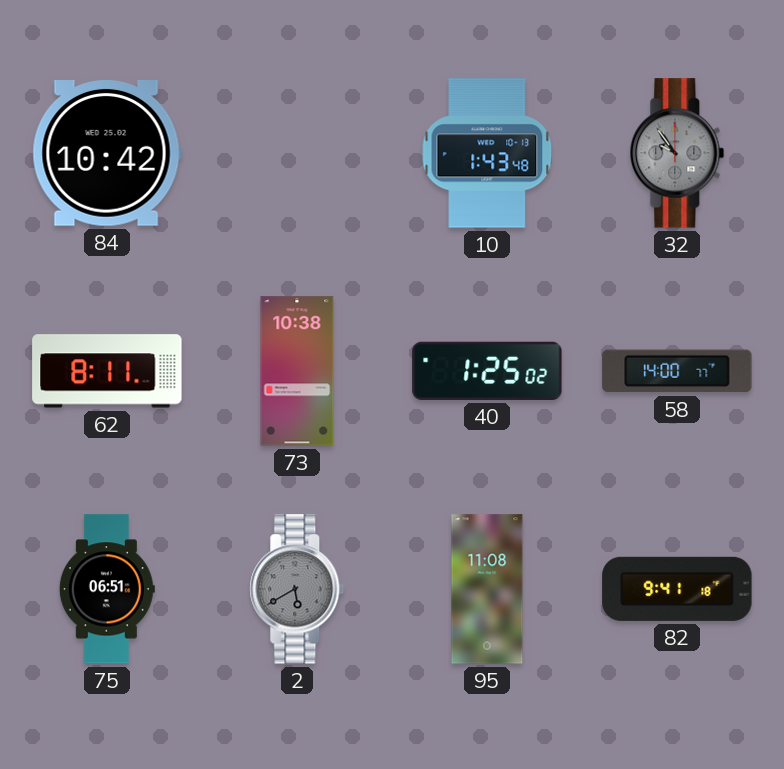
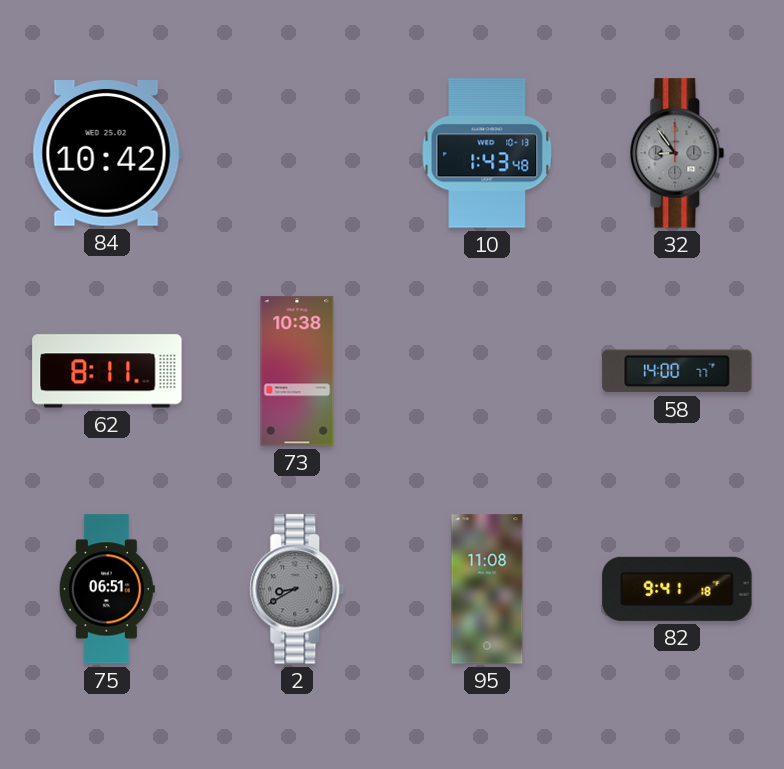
32: 9:54 -> 8:54
40: 1:25 -> none
2: 5:40 -> 8:40
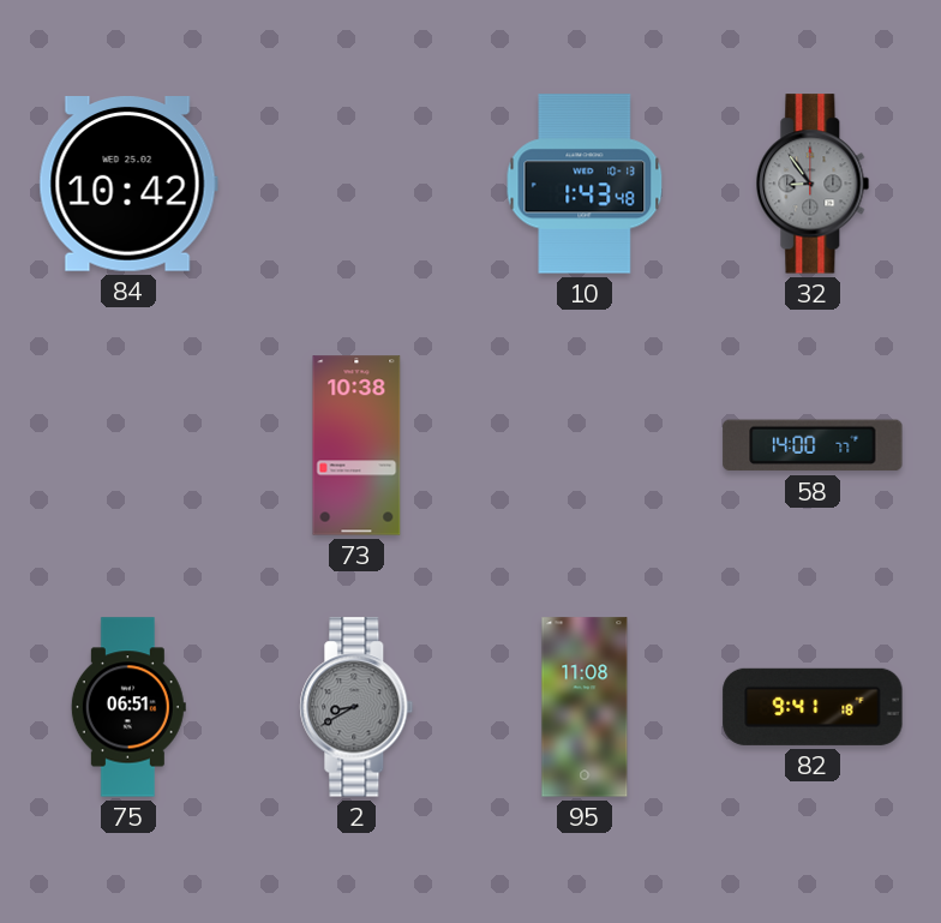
62: 8:11 -> none
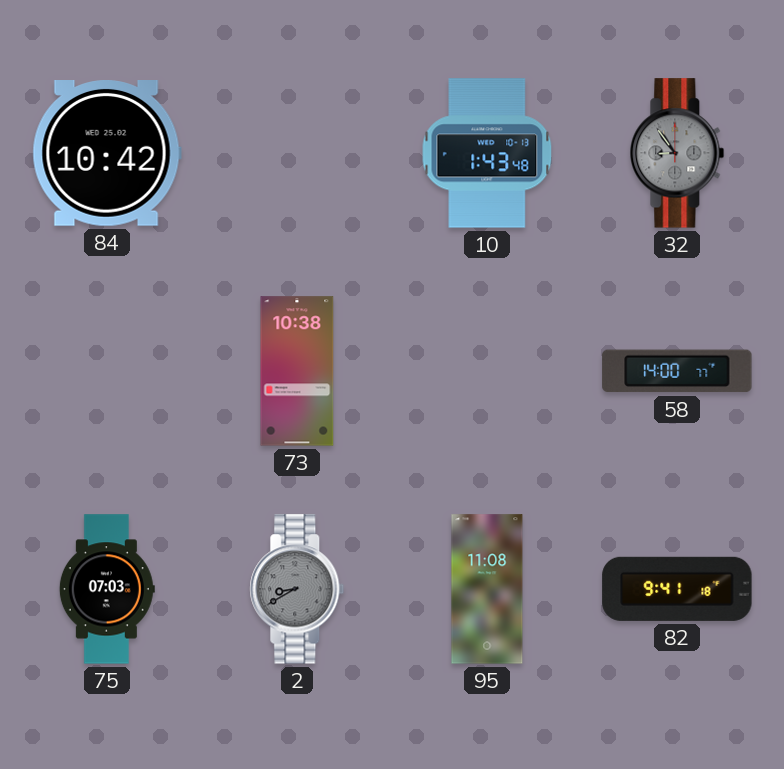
75: 06:51 -> 07:03
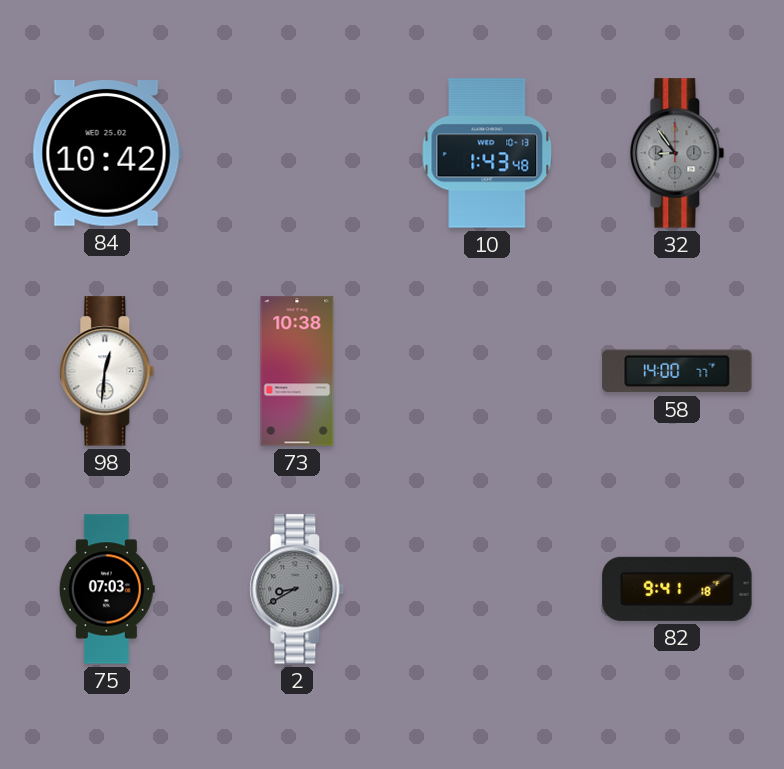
98: none -> 12:31
95: 11:08 -> none
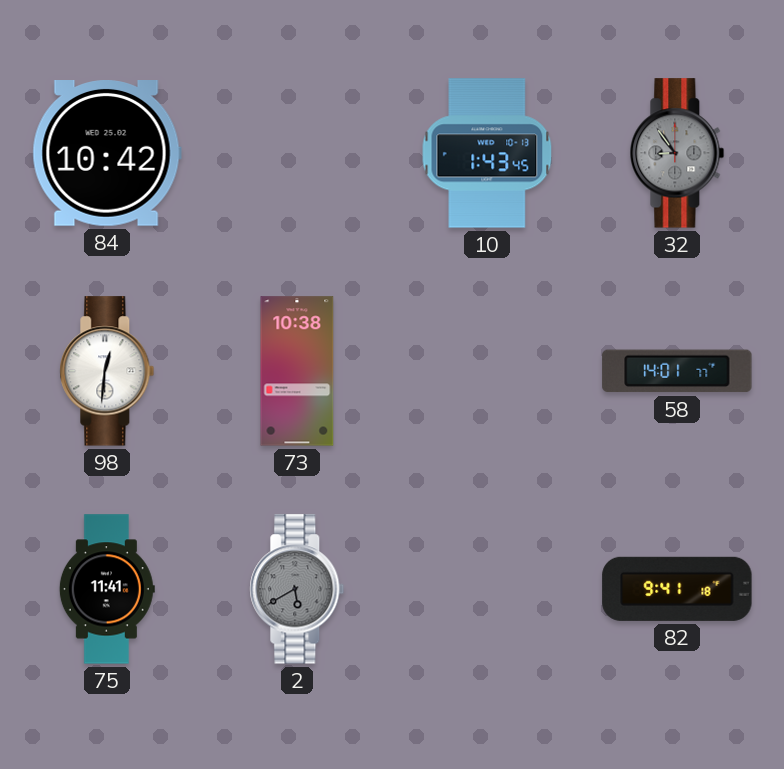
10: 1:43:48 -> 1:43:45
58: 14:00 -> 14:01
75: 07:03 -> 11:41
2: 8:40 -> 5:40
